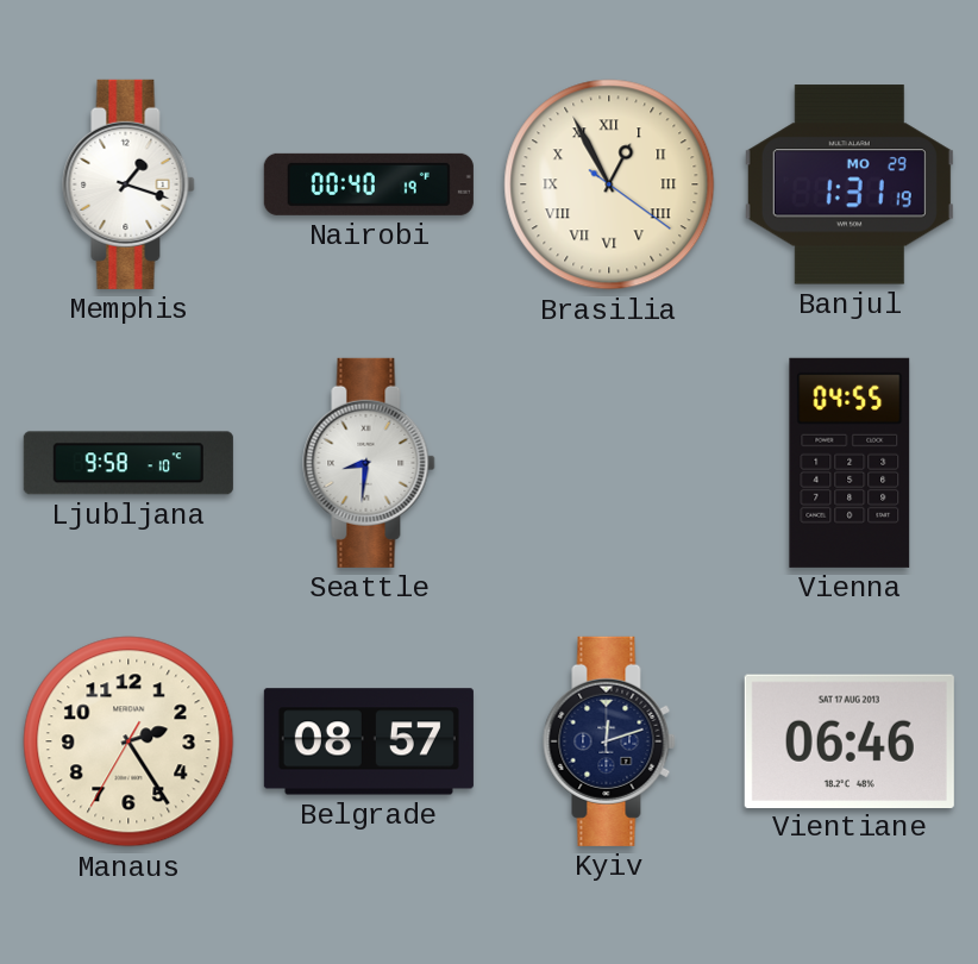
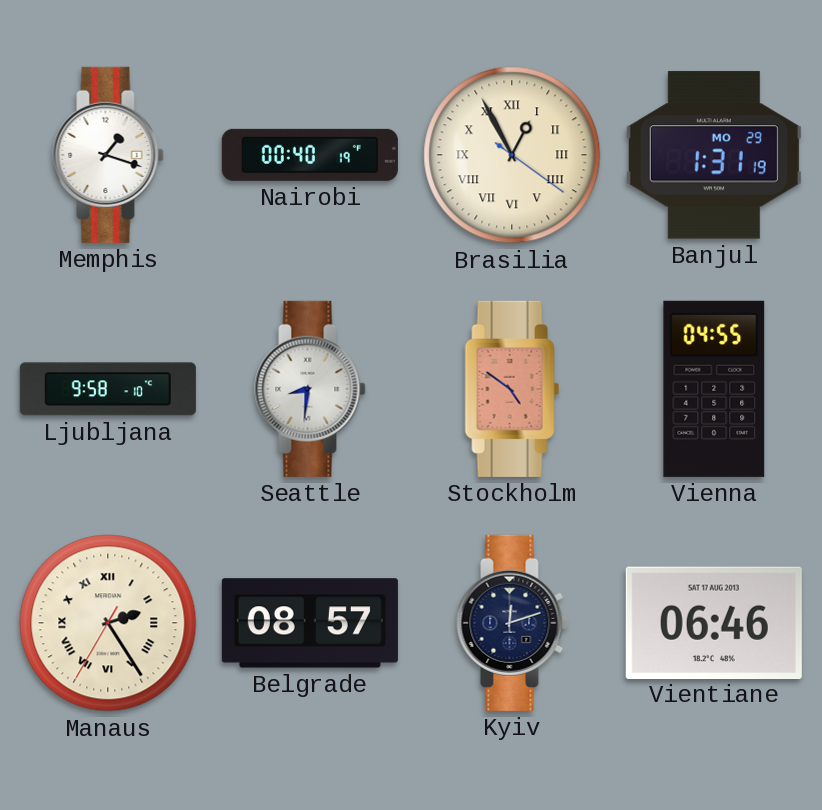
Stockholm: none -> 4:51
Manaus numerals: Arabic -> Roman
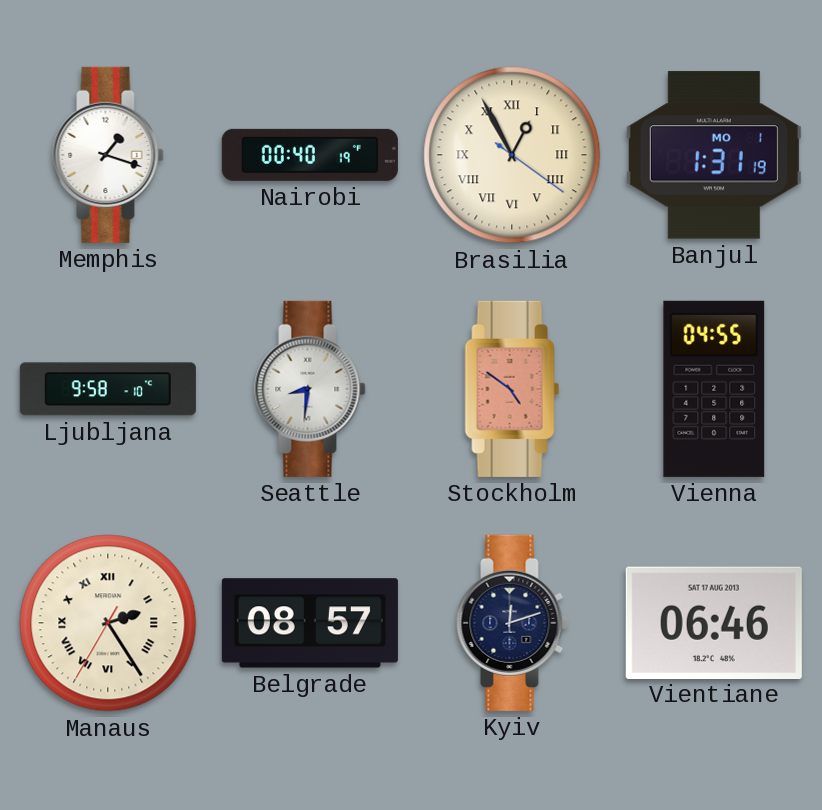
Banjul date: MO 29 -> MO 1
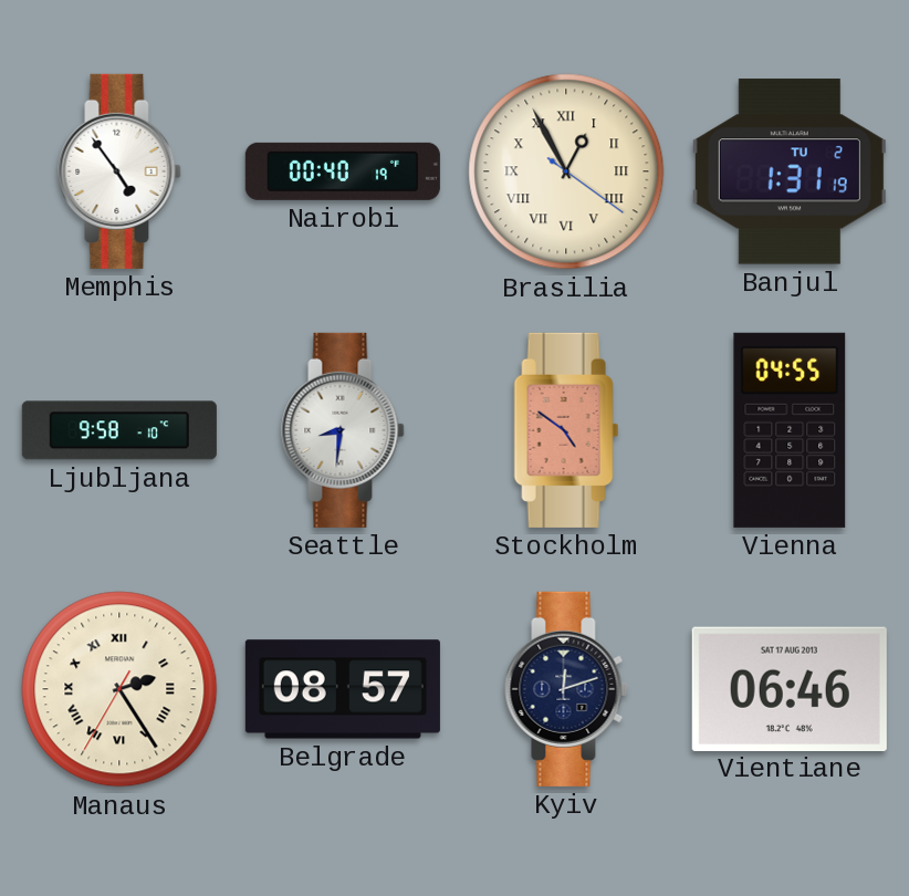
Memphis: 1:18 -> 4:54
Banjul date: MO 1 -> TU 2
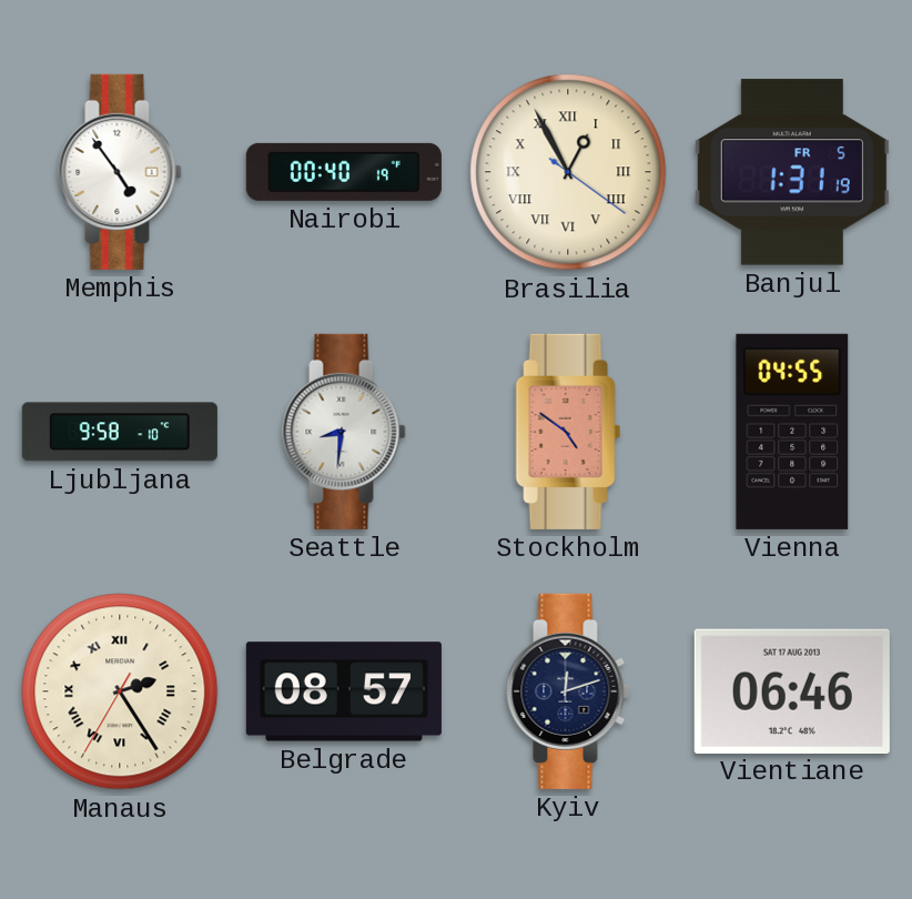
Banjul date: TU 2 -> FR 5
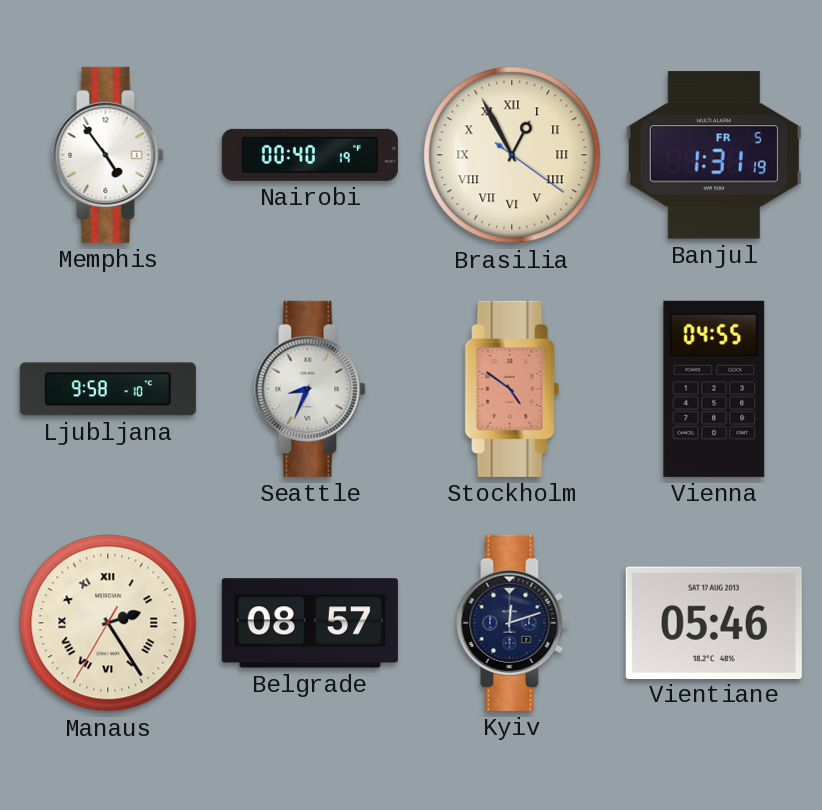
Seattle: 8:31 -> 8:34
Vientiane: 06:46 -> 05:46
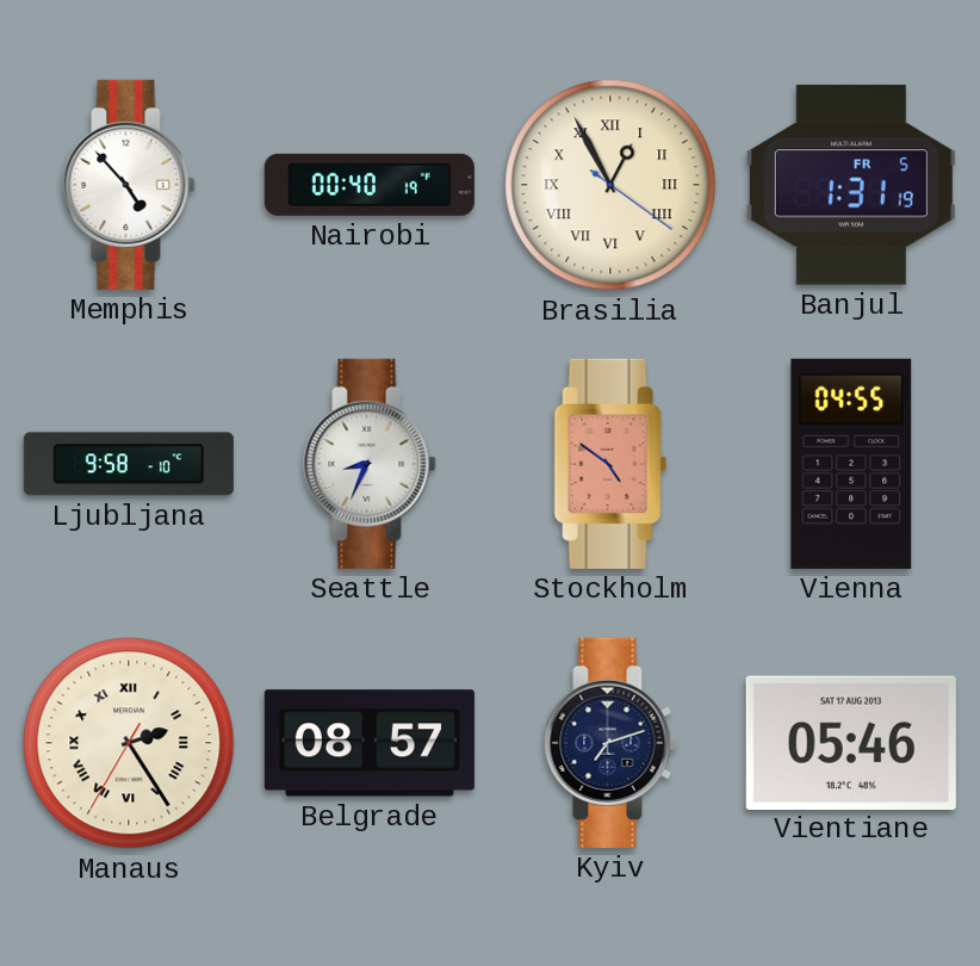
Memphis: 4:54 -> 4:53
Kyiv: 12:12 -> 7:12
